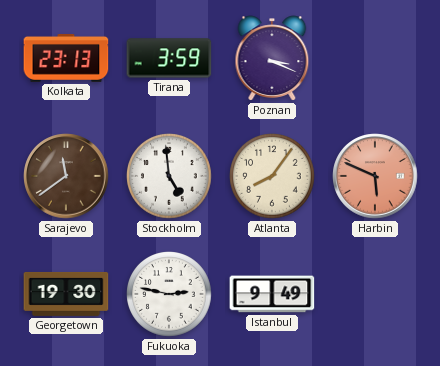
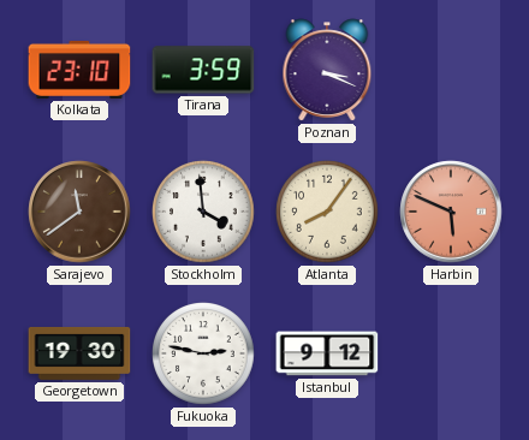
Kolkata: 23:13 -> 23:10
Stockholm: 4:59 -> 3:59
Istanbul: 9:49 -> 9:12
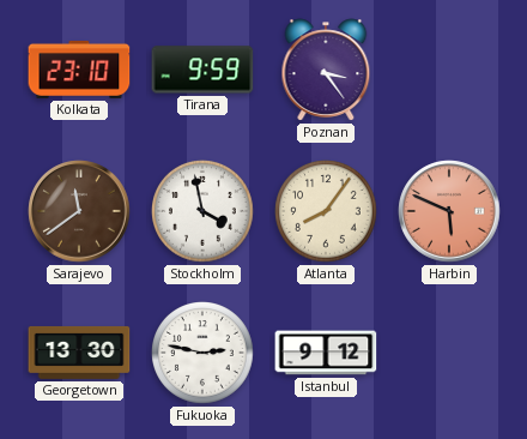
Tirana: 3:59 -> 9:59
Poznan: 3:19 -> 3:24
Stockholm: 3:59 -> 3:58
Georgetown: 19:30 -> 13:30
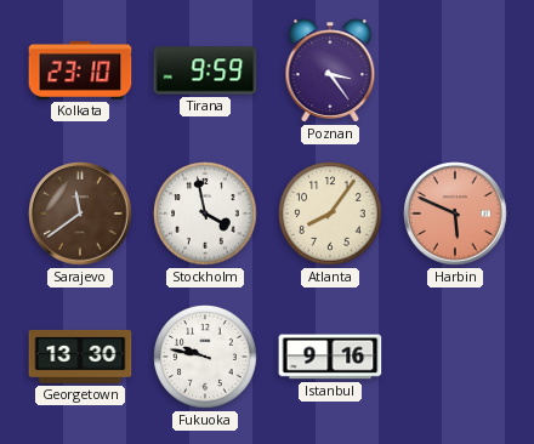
Fukuoka: 2:47 -> 9:47
Istanbul: 9:12 -> 9:16
